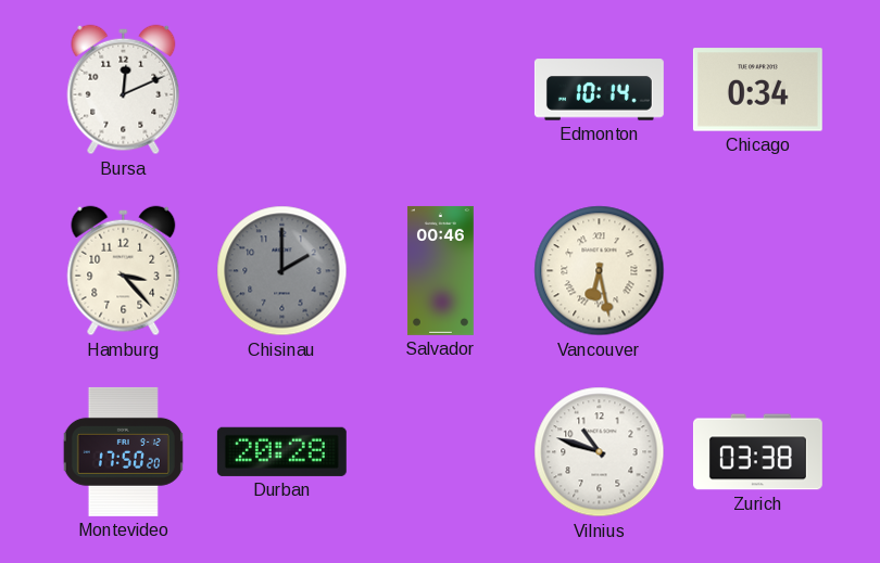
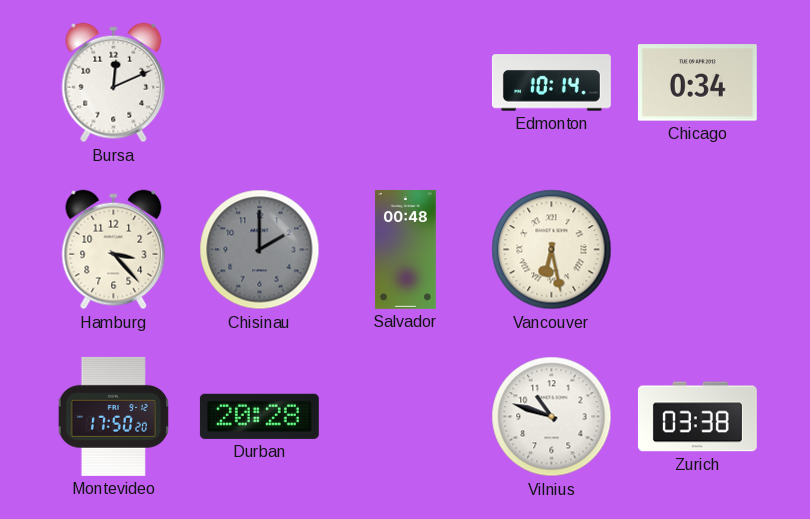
Salvador: 00:46 -> 00:48
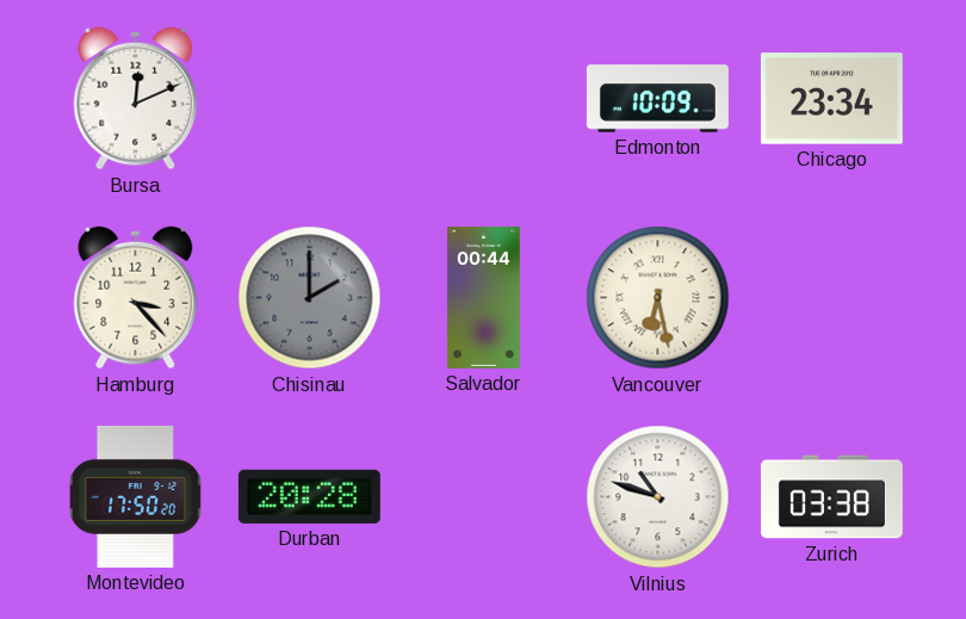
Edmonton: 10:14 -> 10:09
Chicago: 0:34 -> 23:34
Salvador: 00:48 -> 00:44
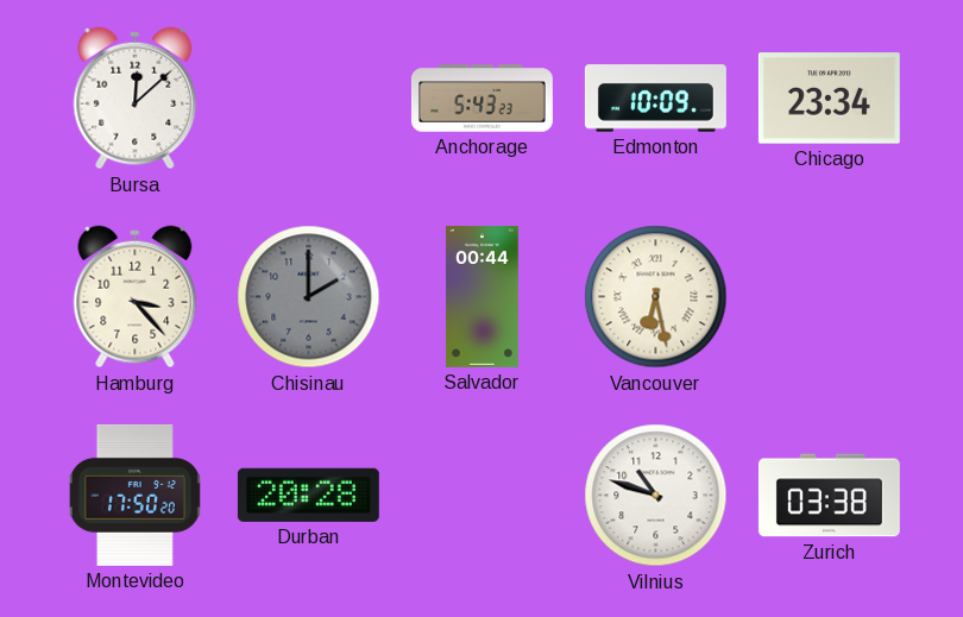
Bursa: 12:11 -> 12:08
Anchorage: none -> 5:43
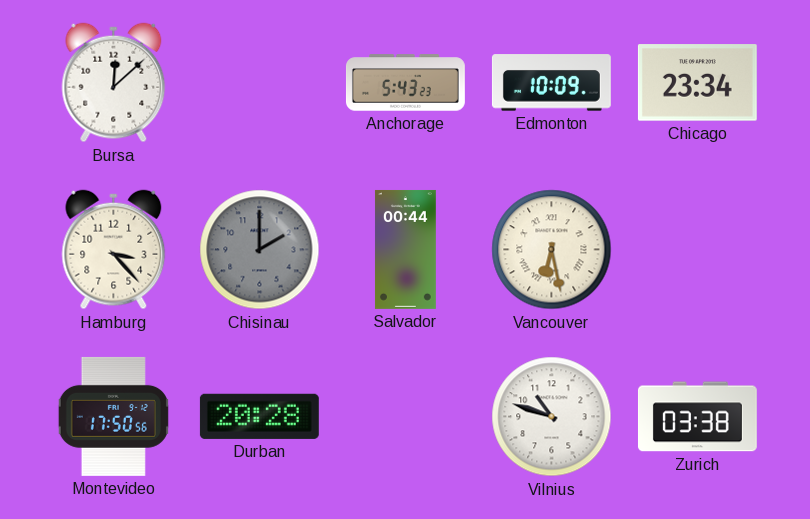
Montevideo: 17:50:20 -> 17:50:56
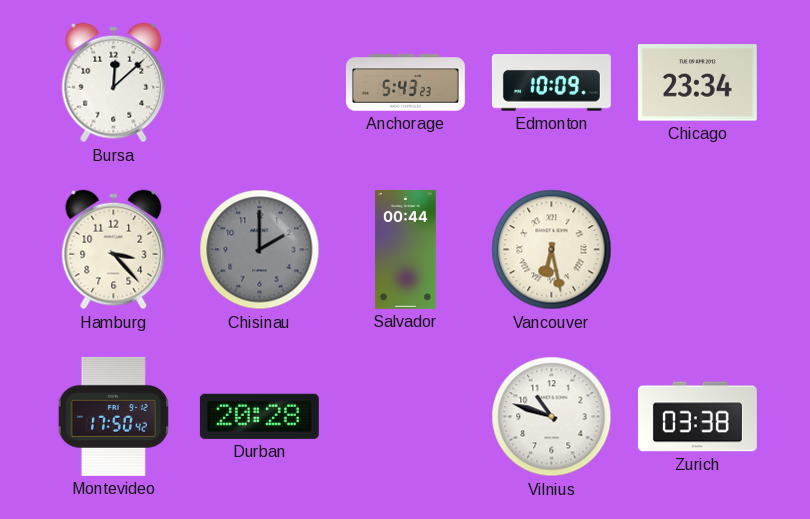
Montevideo: 17:50:56 -> 17:50:42
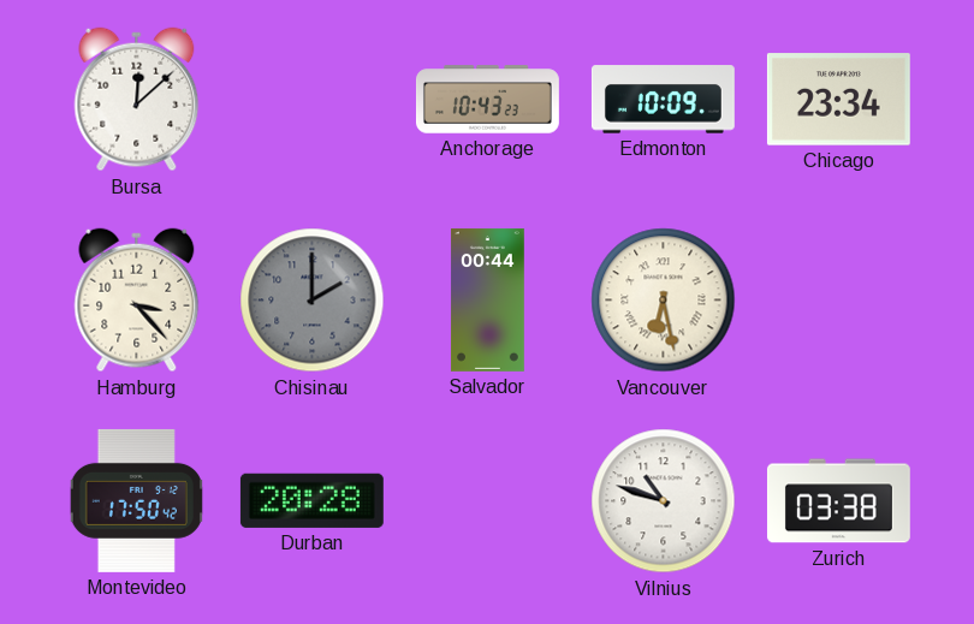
Anchorage: 5:43 -> 10:43
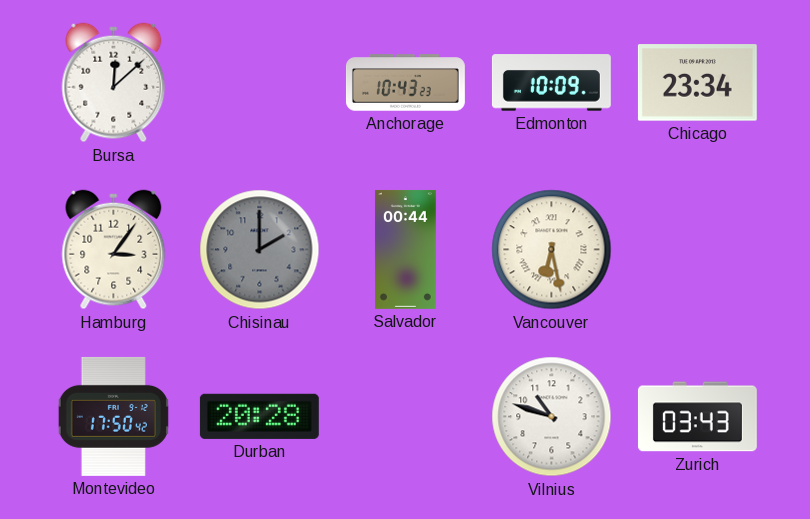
Hamburg: 3:23 -> 3:06
Zurich: 03:38 -> 03:43
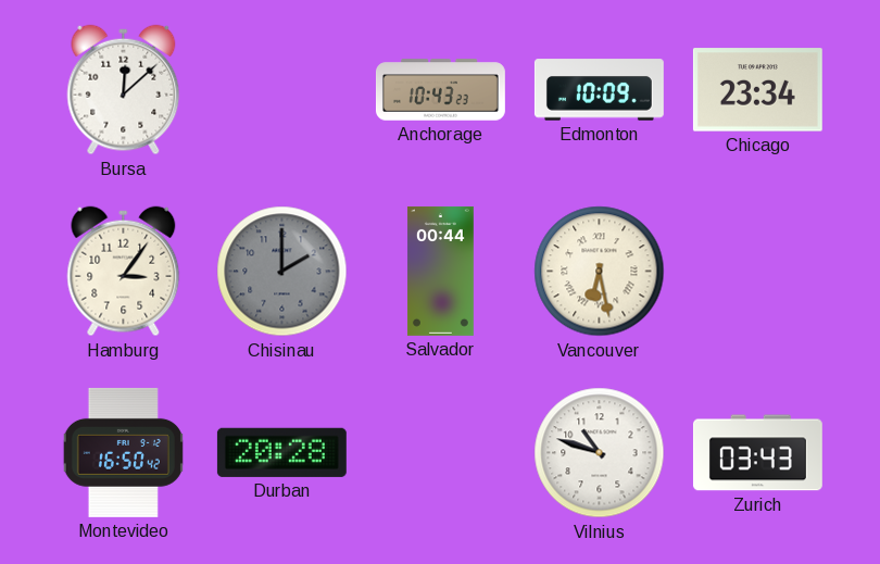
Montevideo: 17:50 -> 16:50
